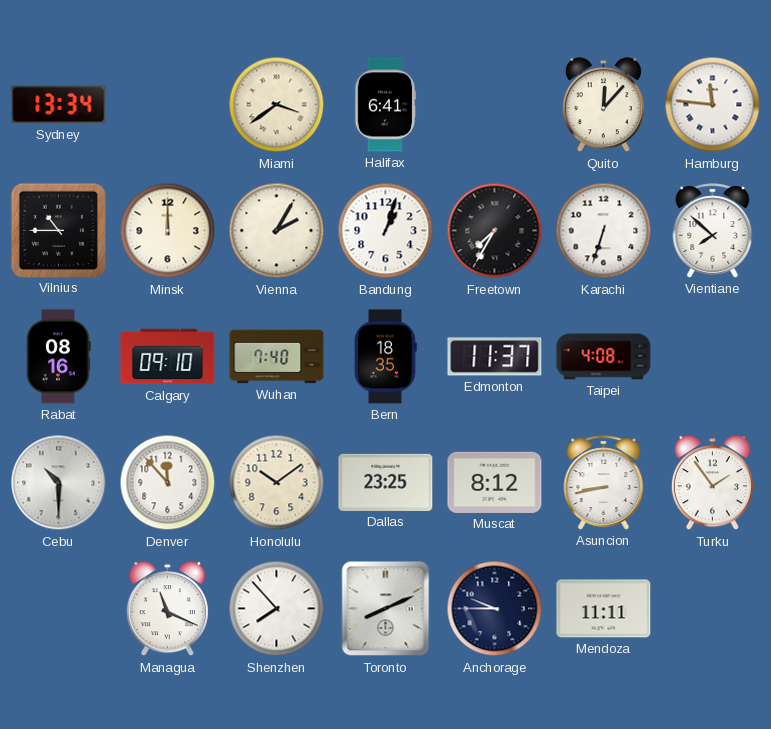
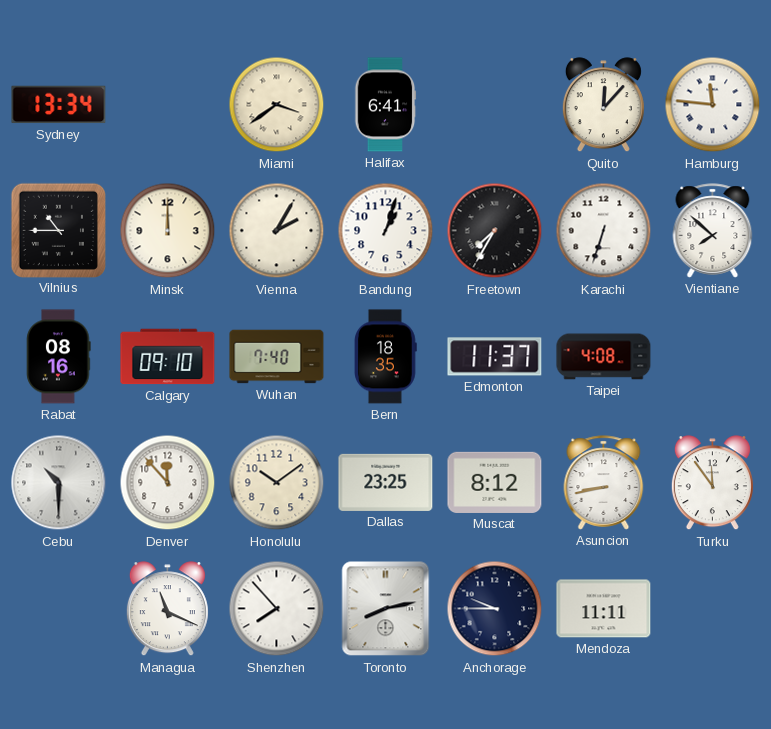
Turku: 1:54 -> 11:54
Toronto: 8:11 -> 8:13
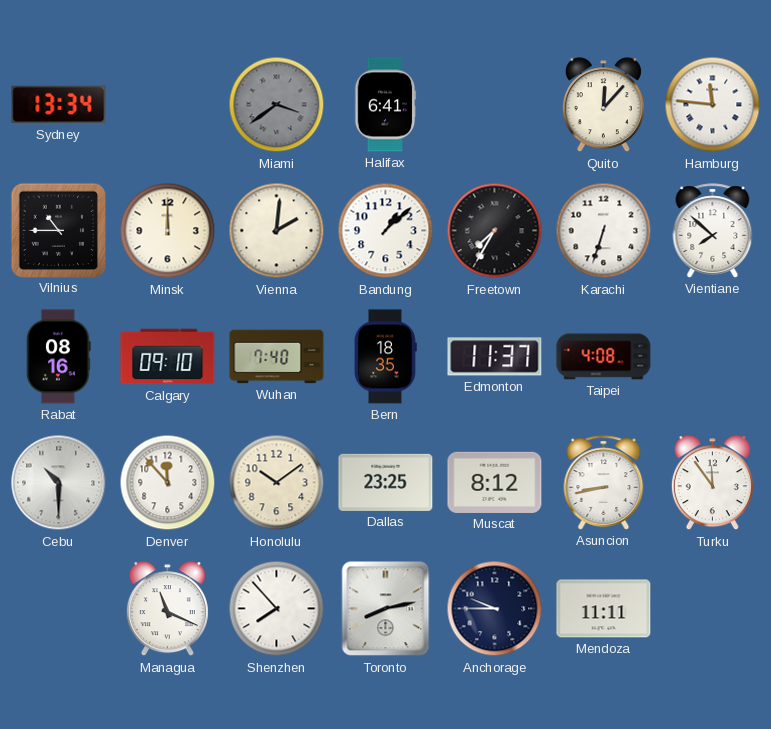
Miami dial: cream -> grey
Vienna: 2:05 -> 2:01
Bandung: 1:03 -> 1:08
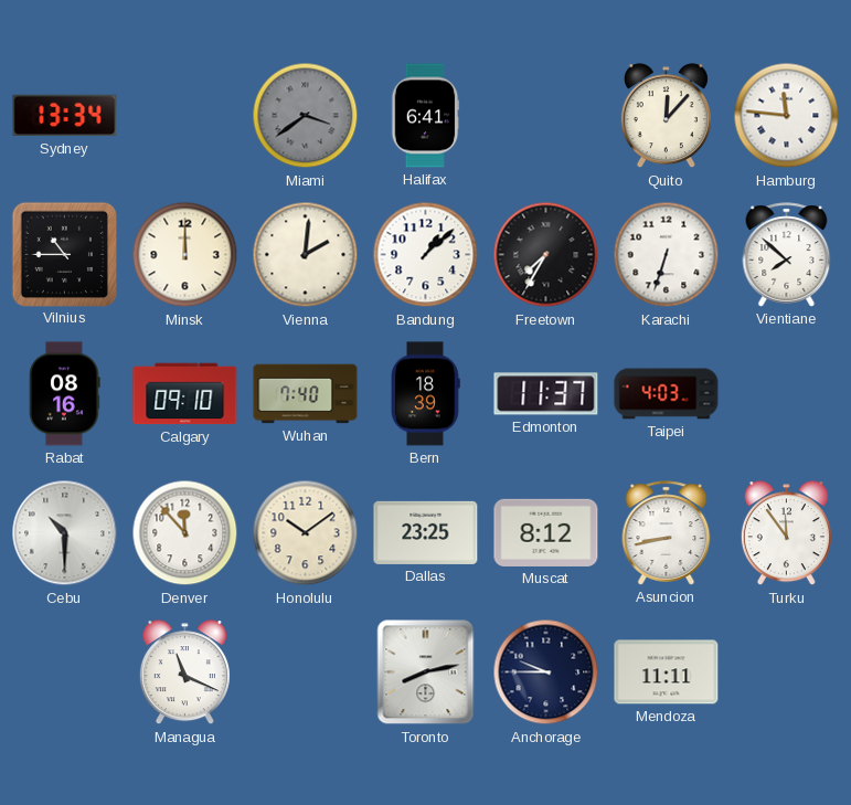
Bern: 18:35 -> 18:39
Taipei: 4:08 -> 4:03
Shenzhen: 7:53 -> none
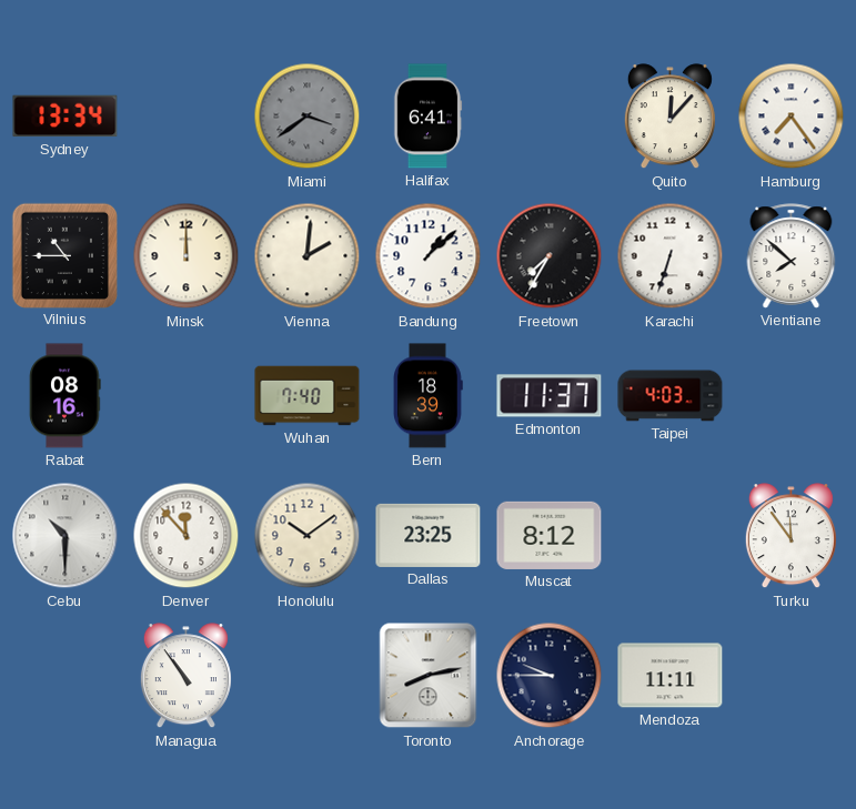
Hamburg: 11:46 -> 7:24
Calgary: 09:10 -> none
Asuncion: 8:43 -> none
Managua: 11:19 -> 10:54
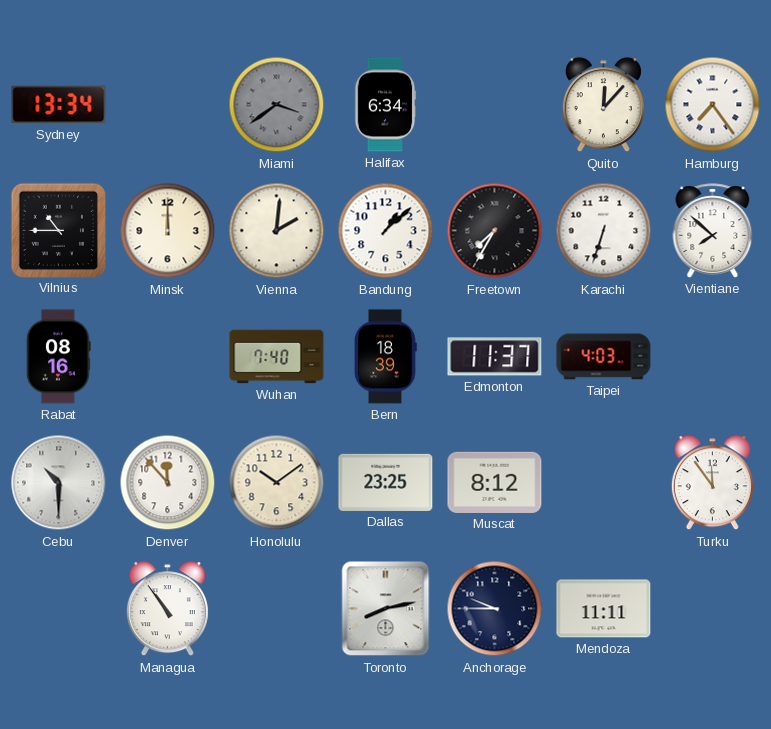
Halifax: 6:41 -> 6:34
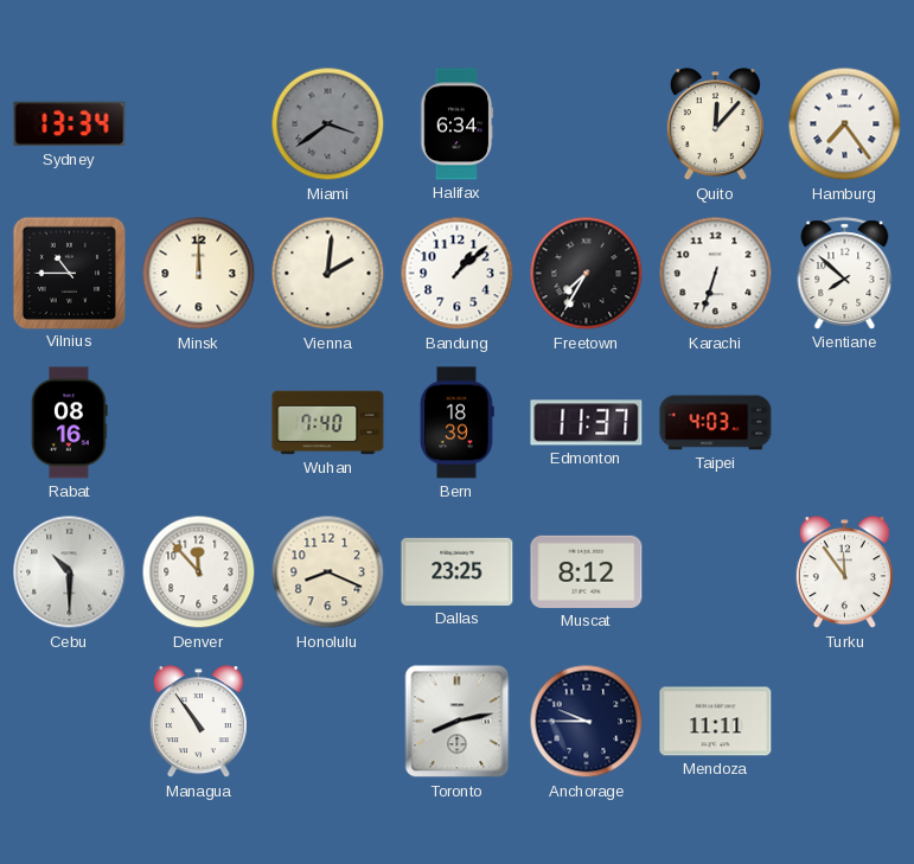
Honolulu: 10:09 -> 8:19
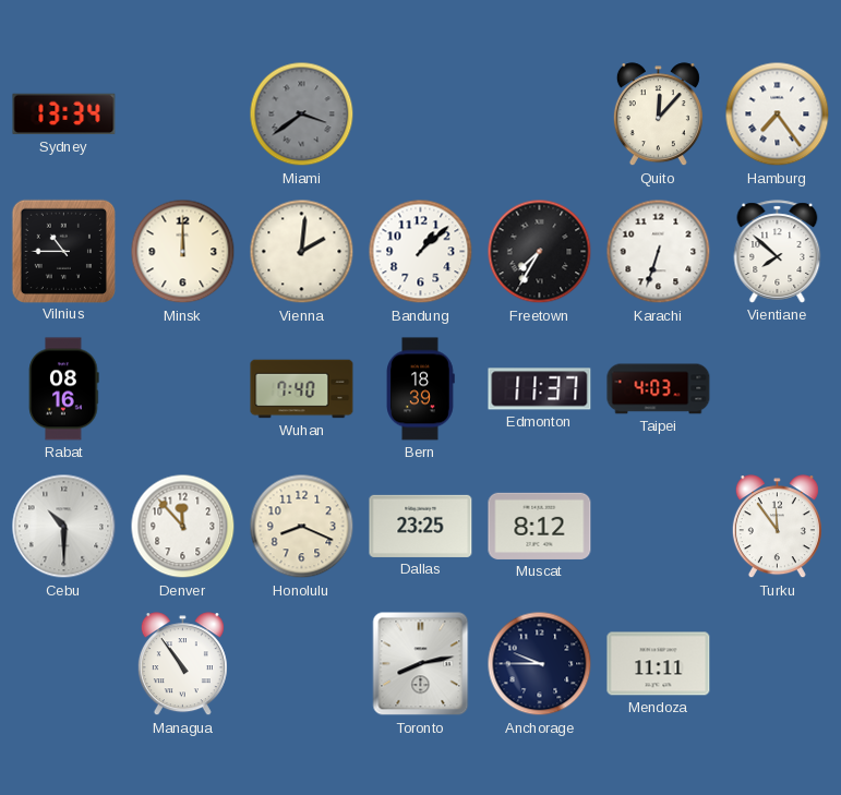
Halifax: 6:34 -> none
